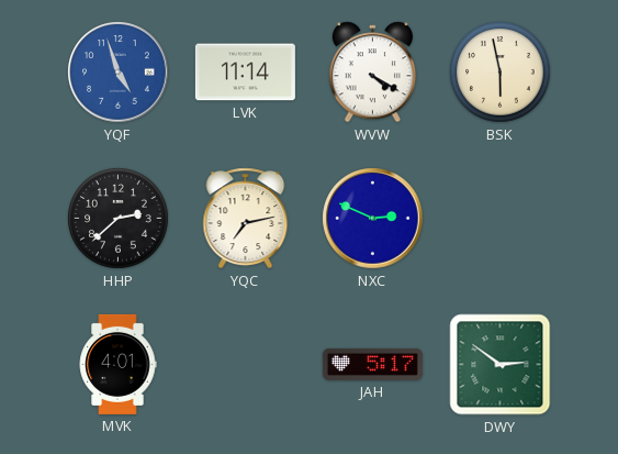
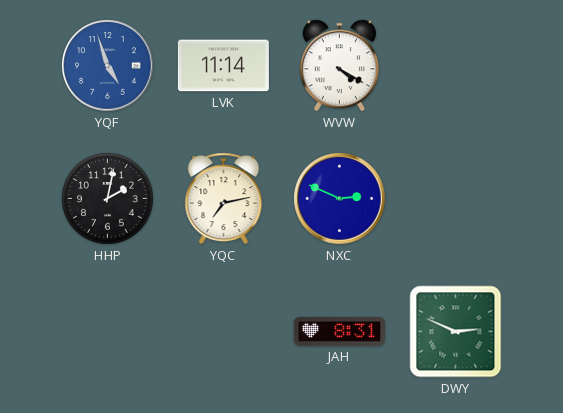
BSK: 5:58 -> none
HHP: 2:38 -> 2:02
MVK: 4:01 -> none
JAH: 5:17 -> 8:31
DWY: 2:51 -> 2:49
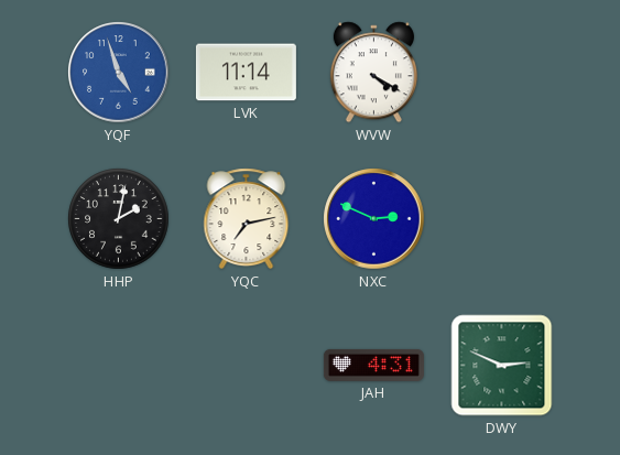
JAH: 8:31 -> 4:31
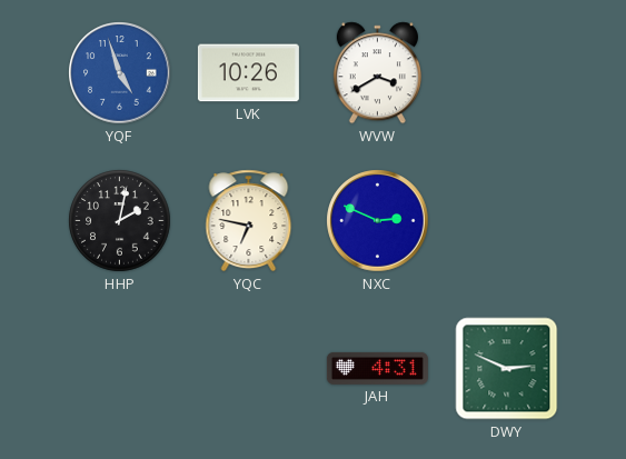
LVK: 11:14 -> 10:26
WVW: 4:20 -> 3:40
YQC: 7:13 -> 6:47
